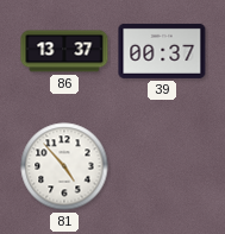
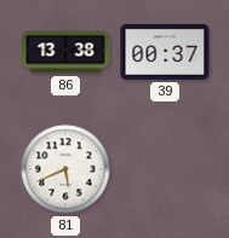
86: 13:37 -> 13:38
81: 4:53 -> 5:41
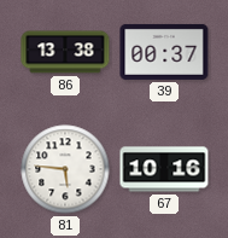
81: 5:41 -> 5:46
67: none -> 10:16
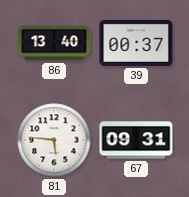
86: 13:38 -> 13:40
67: 10:16 -> 09:31
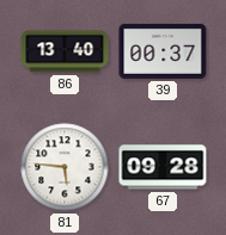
67: 09:31 -> 09:28
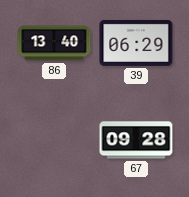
39: 00:37 -> 06:29
81: 5:46 -> none
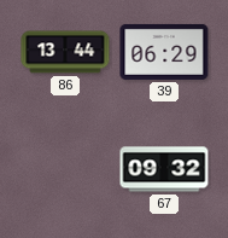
86: 13:40 -> 13:44
67: 09:28 -> 09:32
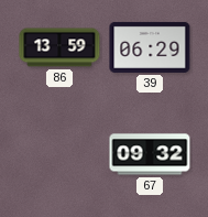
86: 13:44 -> 13:59
